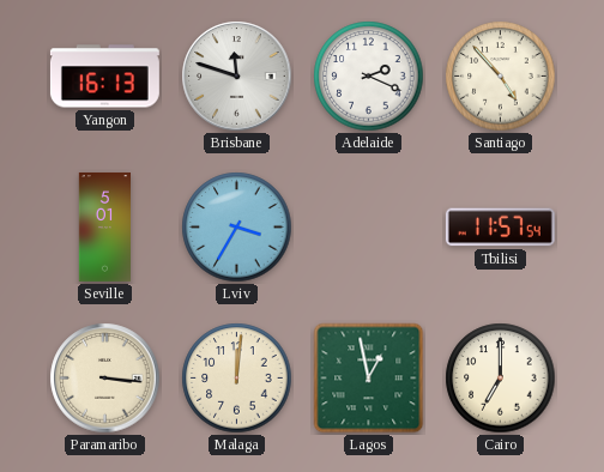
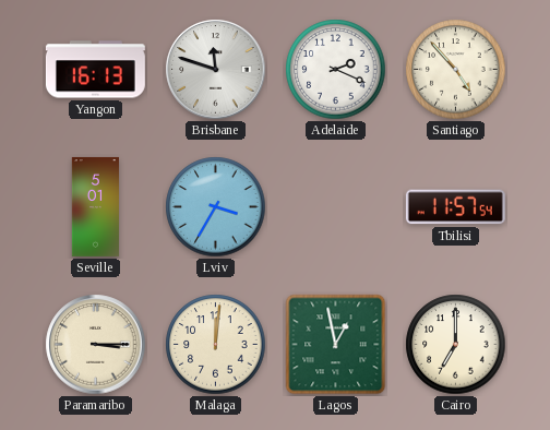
Paramaribo: 3:16 -> 3:15
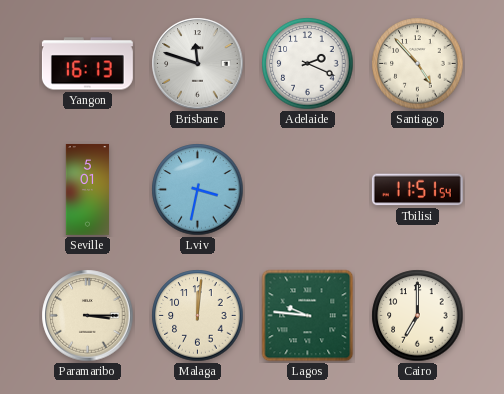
Lviv: 3:35 -> 3:32
Tbilisi: 11:57 -> 11:51
Lagos: 12:58 -> 9:46
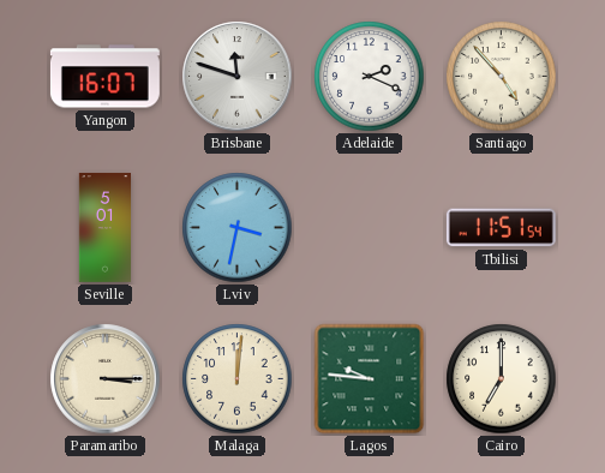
Yangon: 16:13 -> 16:07
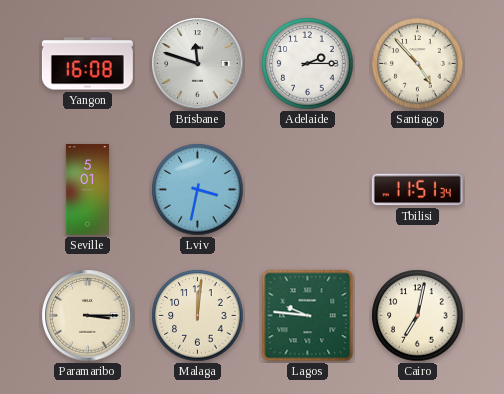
Yangon: 16:07 -> 16:08
Adelaide: 2:19 -> 2:15
Tbilisi: 11:51:54 -> 11:51:34
Cairo: 7:00 -> 7:02
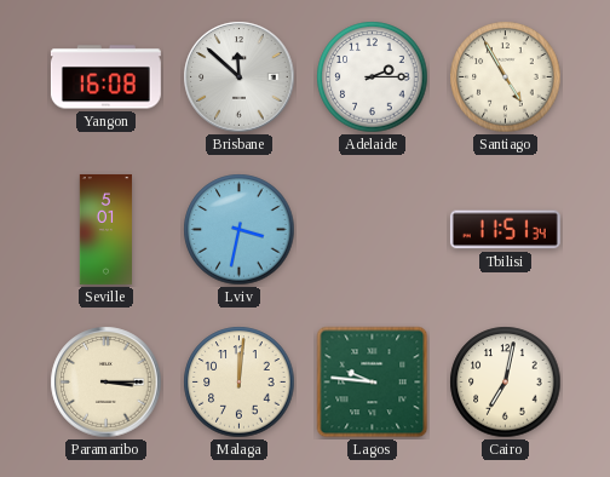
Brisbane: 11:48 -> 11:52
Santiago: 4:53 -> 4:55
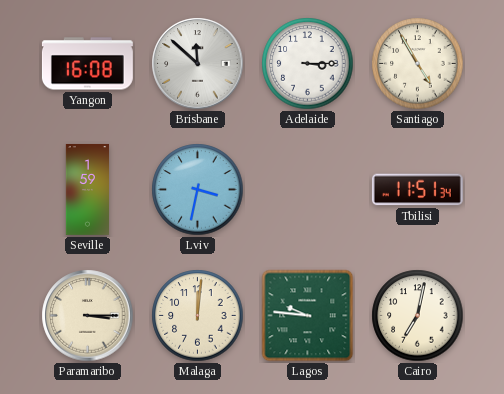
Adelaide: 2:15 -> 3:15
Seville: 5:01 -> 1:59
